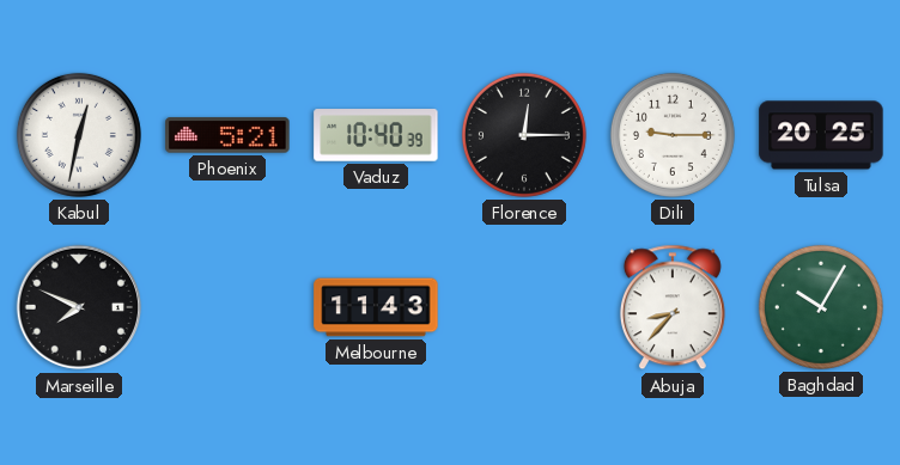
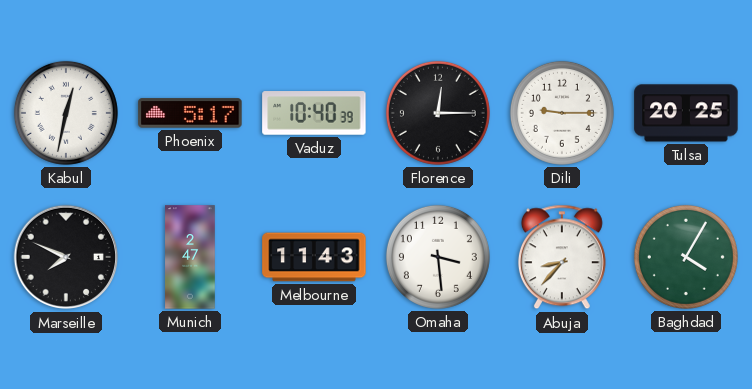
Phoenix: 5:21 -> 5:17
Munich: none -> 2:47
Omaha: none -> 3:29
Baghdad: 10:05 -> 4:05
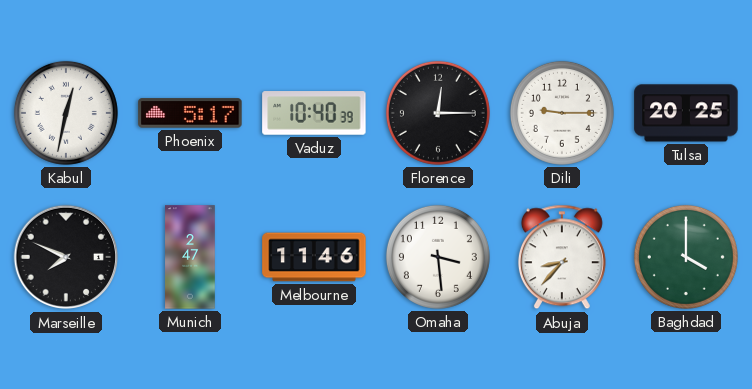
Melbourne: 11:43 -> 11:46
Baghdad: 4:05 -> 4:00
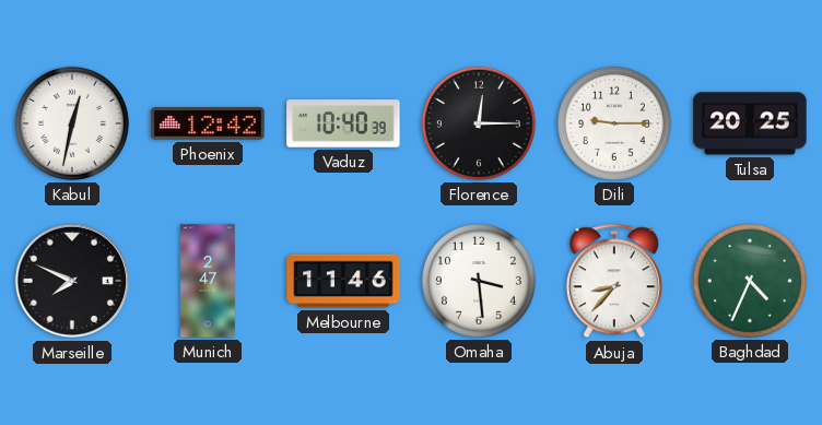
Phoenix: 5:17 -> 12:42
Baghdad: 4:00 -> 4:34
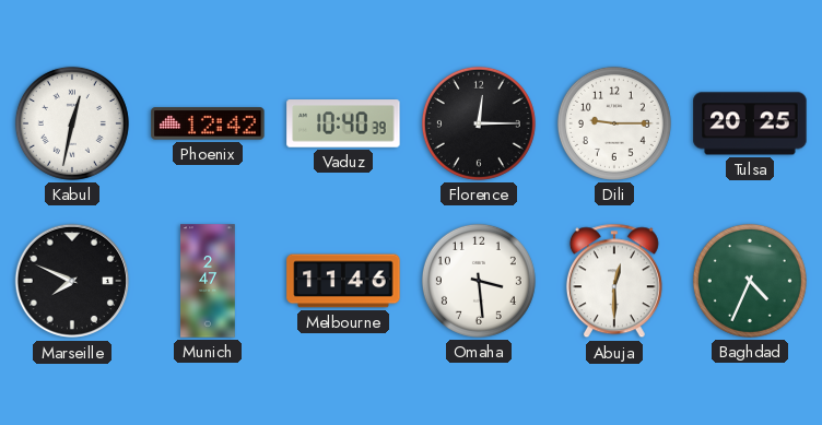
Abuja: 8:37 -> 12:30
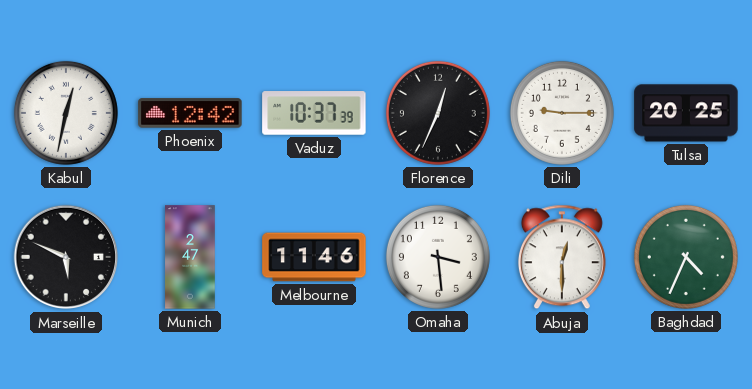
Vaduz: 10:40 -> 10:37
Florence: 12:15 -> 12:34
Marseille: 7:49 -> 5:49
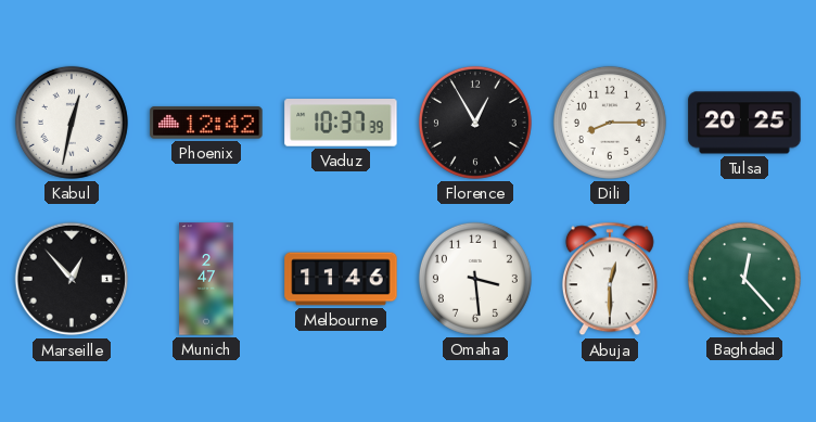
Florence: 12:34 -> 12:55
Dili: 9:15 -> 8:15
Marseille: 5:49 -> 12:53
Baghdad: 4:34 -> 12:23
